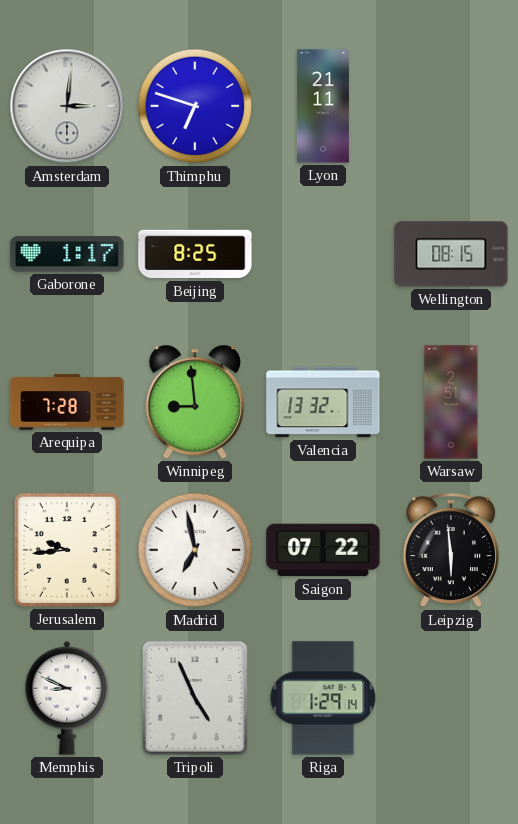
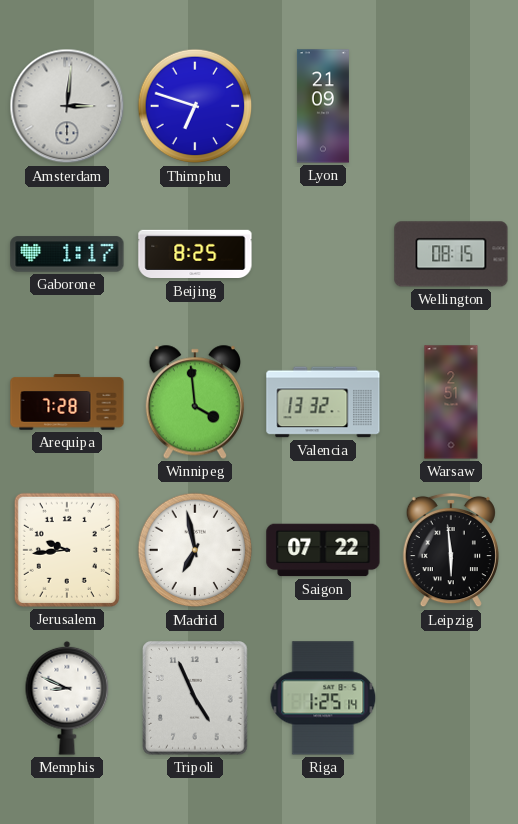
Lyon: 21:11 -> 21:09
Winnipeg: 8:59 -> 3:59
Riga: 1:29 -> 1:25
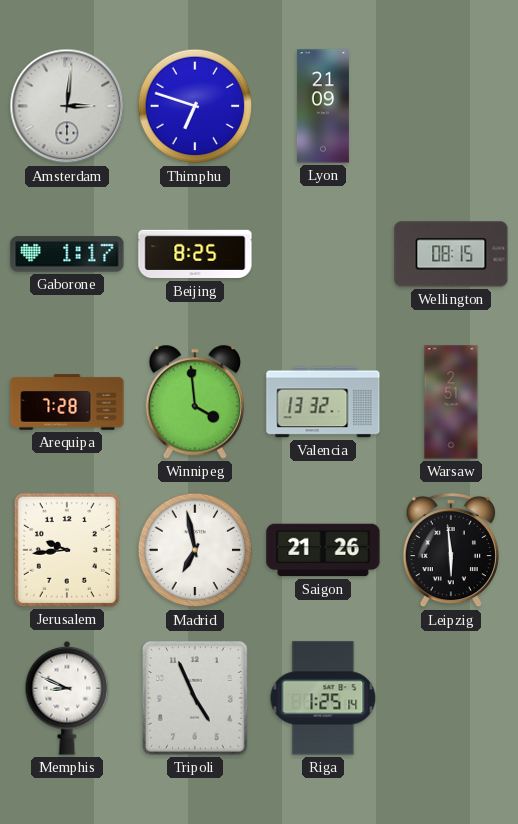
Saigon: 07:22 -> 21:26
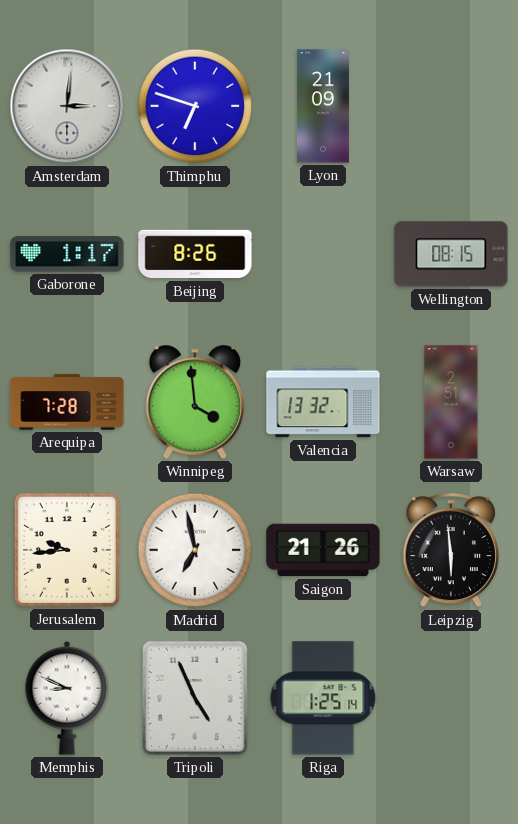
Beijing: 8:25 -> 8:26
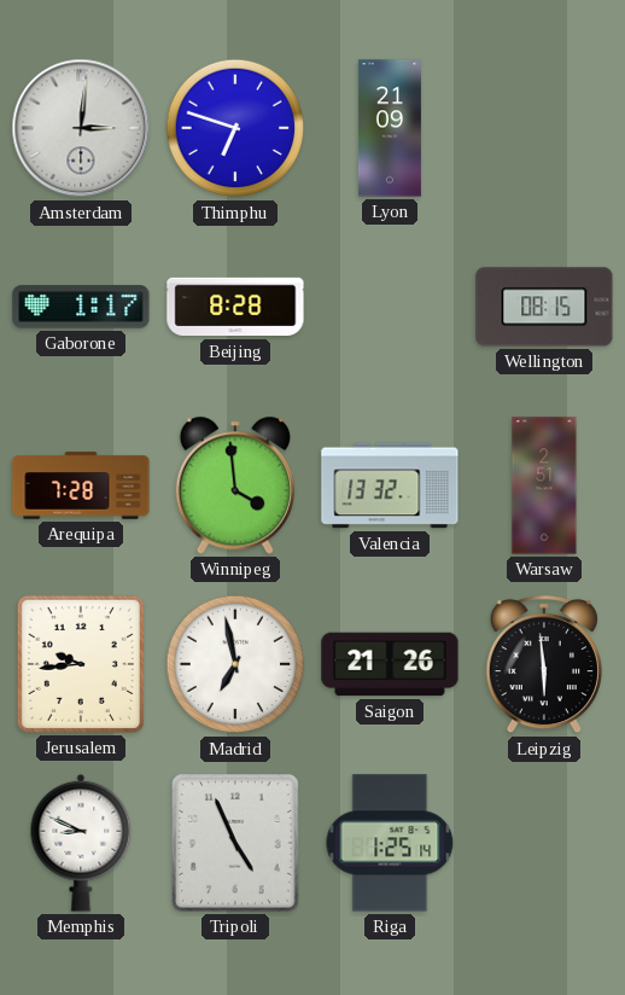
Beijing: 8:26 -> 8:28
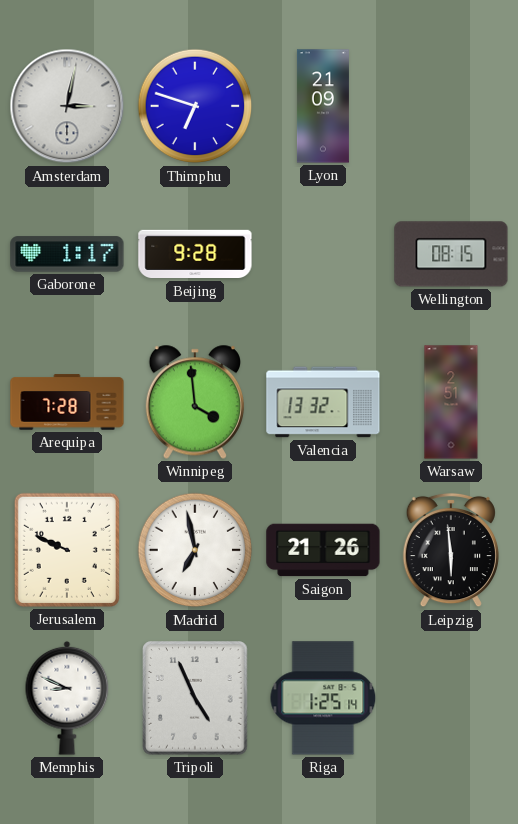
Amsterdam: 3:01 -> 3:02
Beijing: 8:28 -> 9:28
Jerusalem: 9:44 -> 9:49
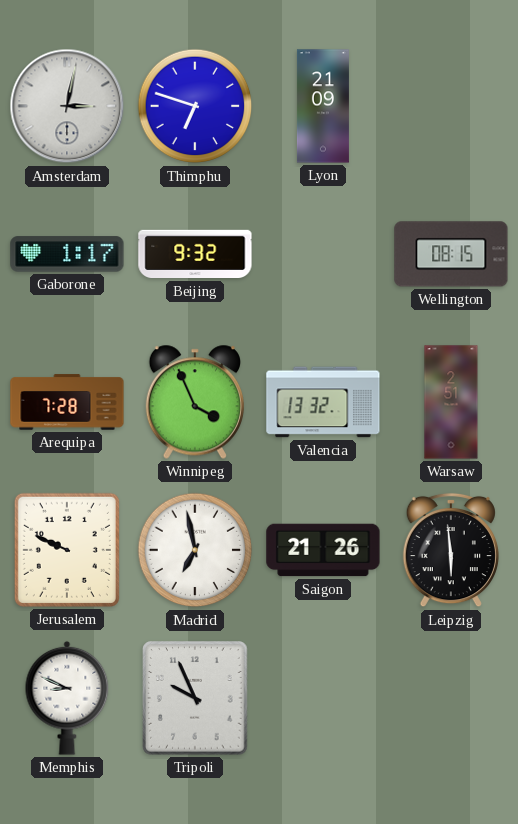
Beijing: 9:28 -> 9:32
Winnipeg: 3:59 -> 3:56
Tripoli: 4:56 -> 9:56
Riga: 1:25 -> none
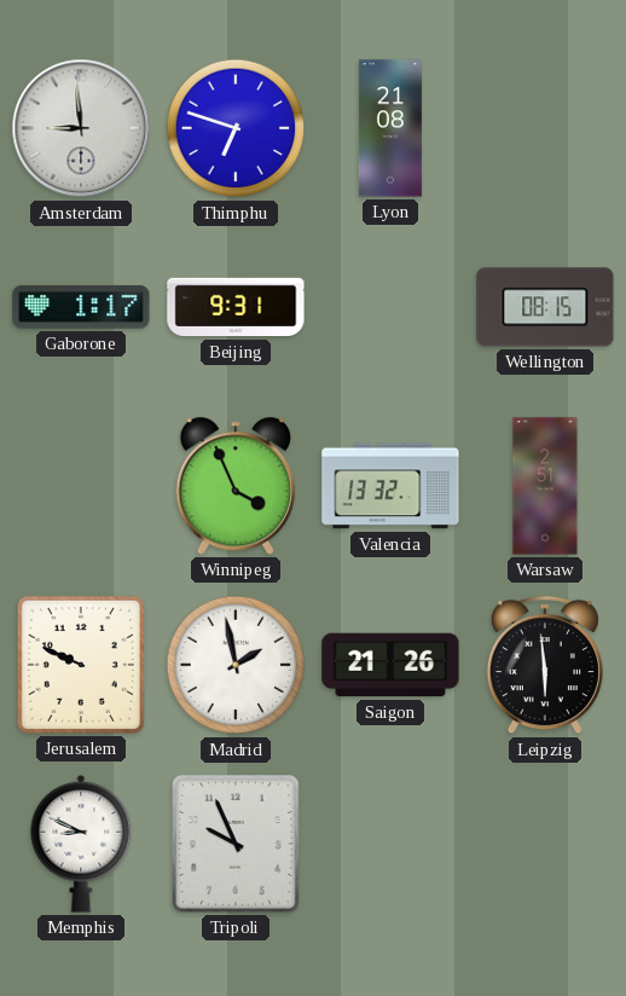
Amsterdam: 3:02 -> 8:59
Lyon: 21:09 -> 21:08
Beijing: 9:32 -> 9:31
Arequipa: 7:28 -> none
Madrid: 6:58 -> 1:58
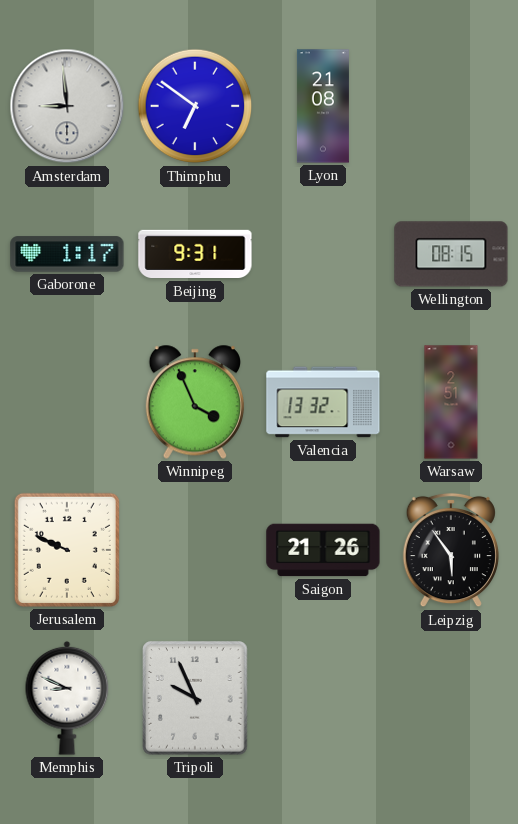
Thimphu: 6:48 -> 6:51
Madrid: 1:58 -> none
Leipzig: 5:59 -> 5:54
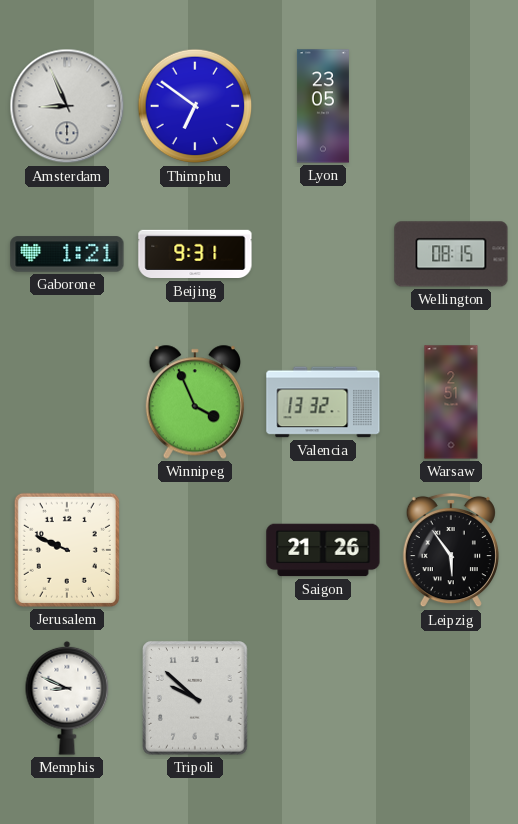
Amsterdam: 8:59 -> 8:56
Lyon: 21:08 -> 23:05
Gaborone: 1:17 -> 1:21
Tripoli: 9:56 -> 9:52
